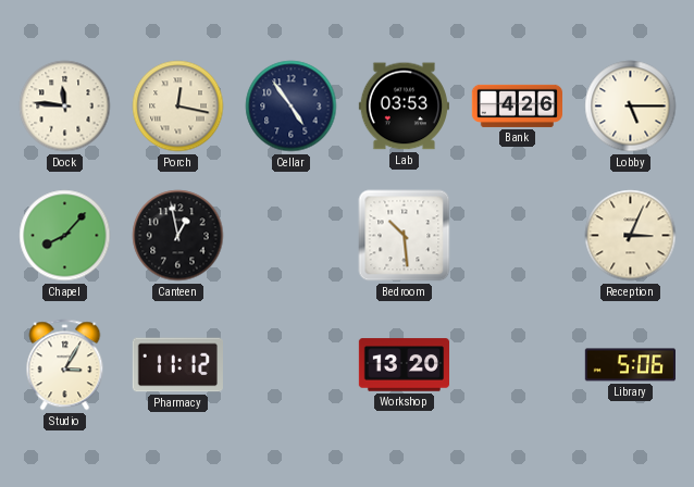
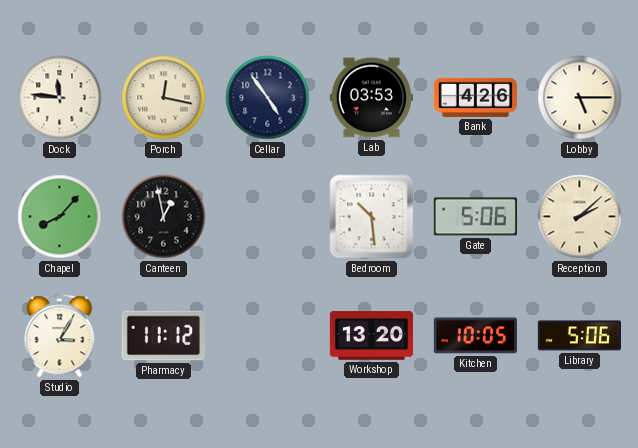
Gate: none -> 5:06
Reception: 3:04 -> 2:08
Kitchen: none -> 10:05
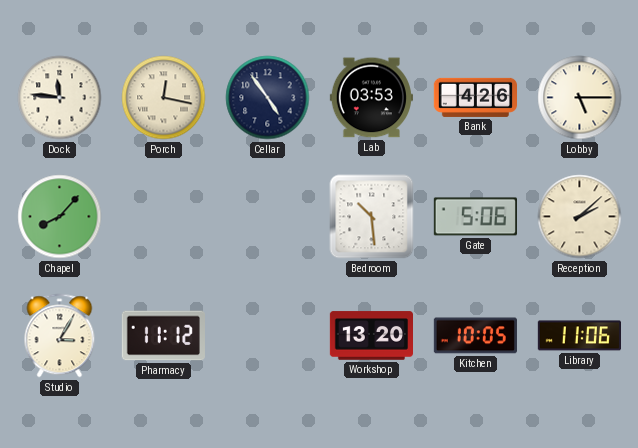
Canteen: 12:58 -> none
Library: 5:06 -> 11:06
